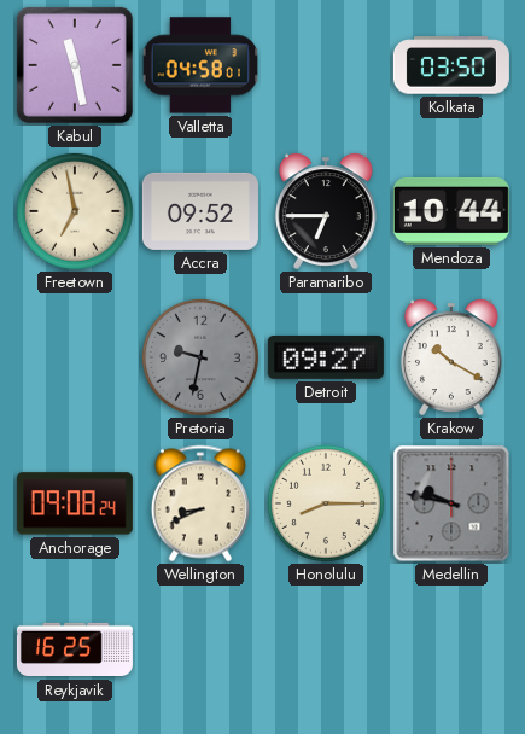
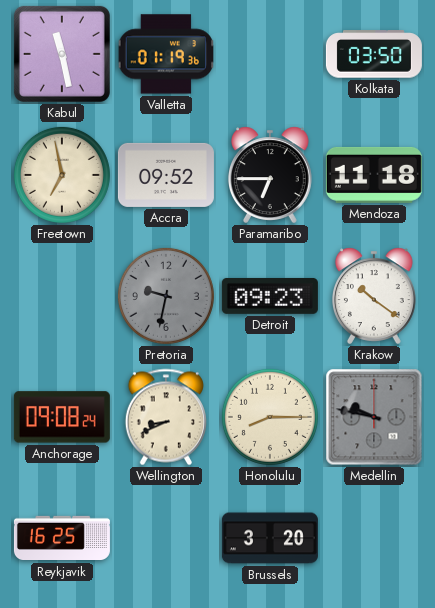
Valletta: 04:58 -> 01:19
Mendoza: 10:44 -> 11:18
Detroit: 09:27 -> 09:23
Krakow: 10:20 -> 10:21
Brussels: none -> 3:20
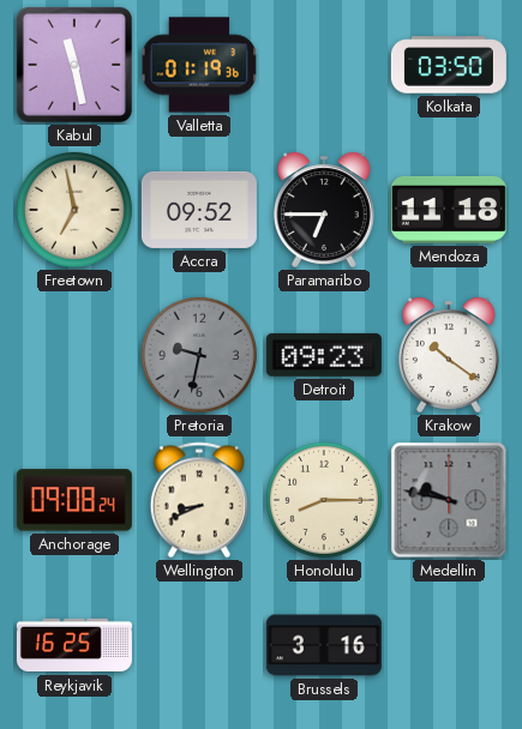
Brussels: 3:20 -> 3:16
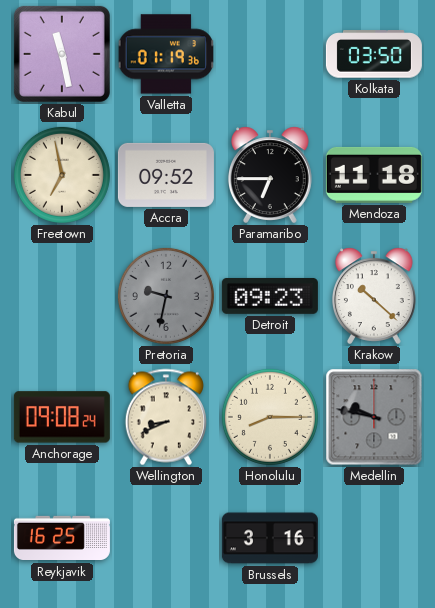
Krakow: 10:21 -> 10:22
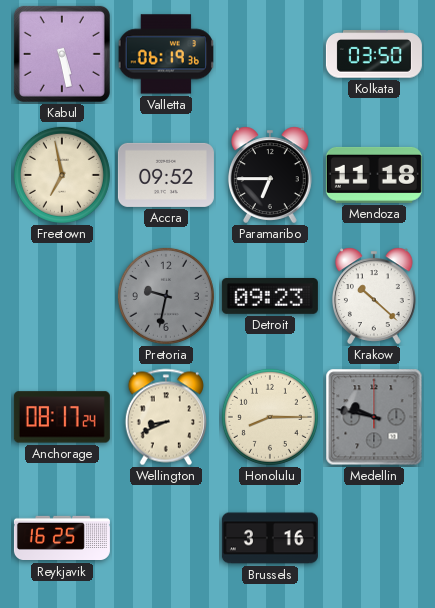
Kabul: 11:28 -> 5:28
Valletta: 01:19 -> 06:19
Anchorage: 09:08 -> 08:17
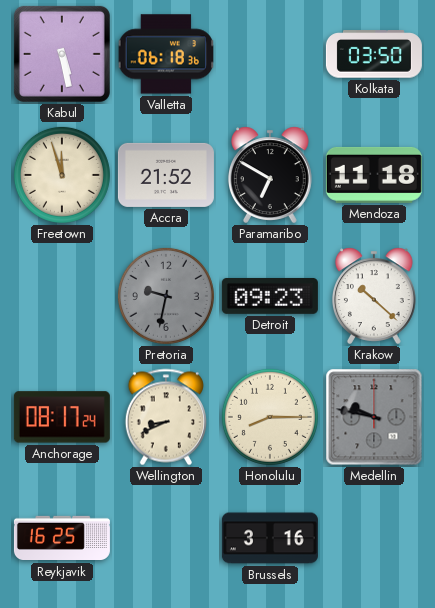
Valletta: 06:19 -> 06:18
Freetown: 6:58 -> 11:57
Accra: 09:52 -> 21:52
Paramaribo: 6:45 -> 6:50
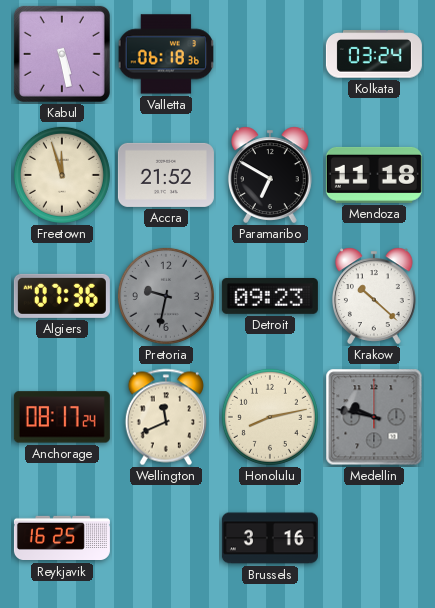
Kolkata: 03:50 -> 03:24
Algiers: none -> 07:36
Wellington: 8:41 -> 11:41
Honolulu: 8:15 -> 8:13
